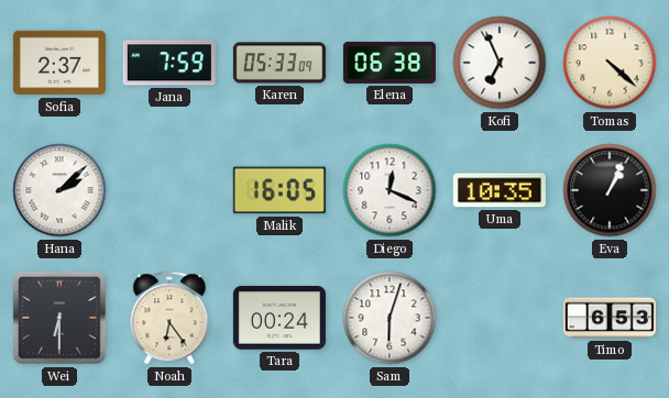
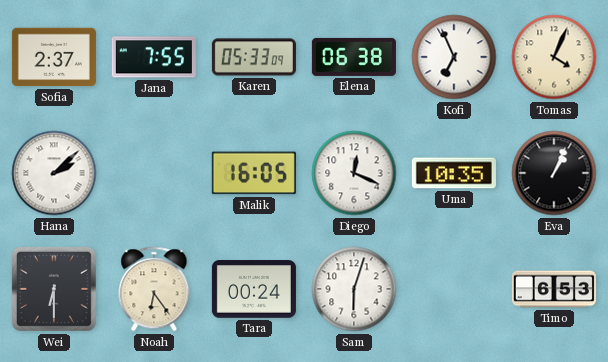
Jana: 7:59 -> 7:55
Tomas: 4:22 -> 4:04
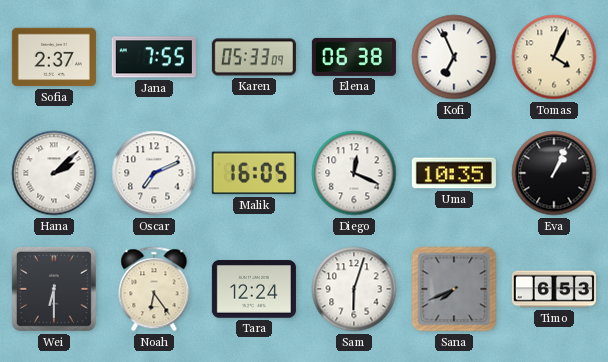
Oscar: none -> 7:11
Tara: 00:24 -> 12:24
Sana: none -> 7:41
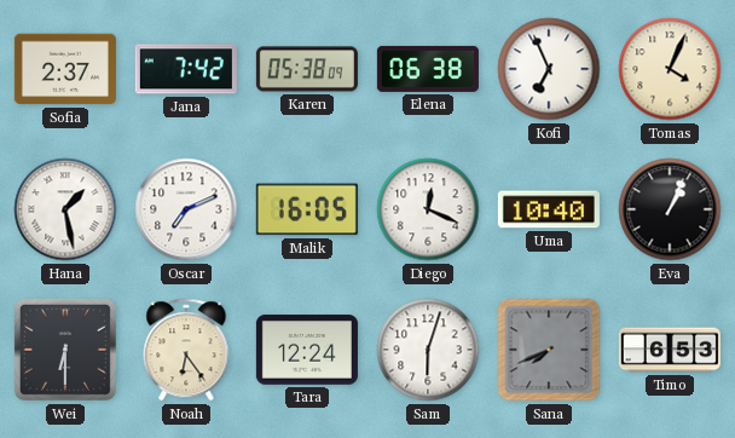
Jana: 7:55 -> 7:42
Karen: 05:33 -> 05:38
Hana: 2:08 -> 1:28
Uma: 10:35 -> 10:40
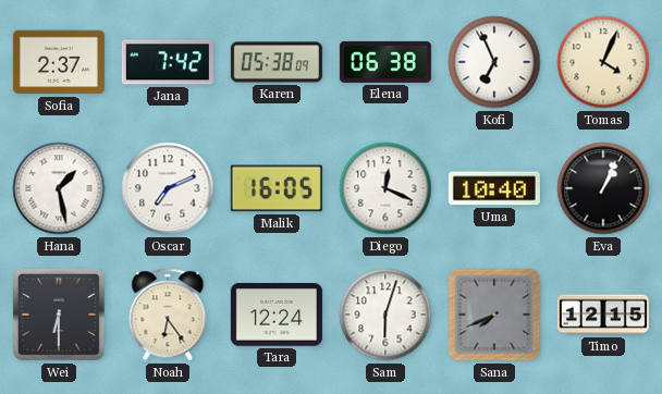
Timo: 6:53 -> 12:15
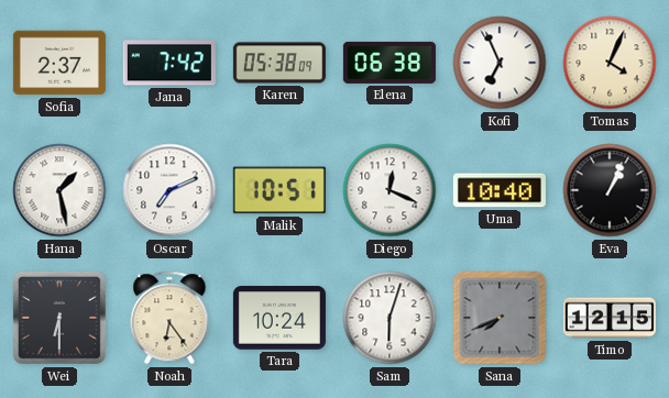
Malik: 16:05 -> 10:51
Tara: 12:24 -> 10:24
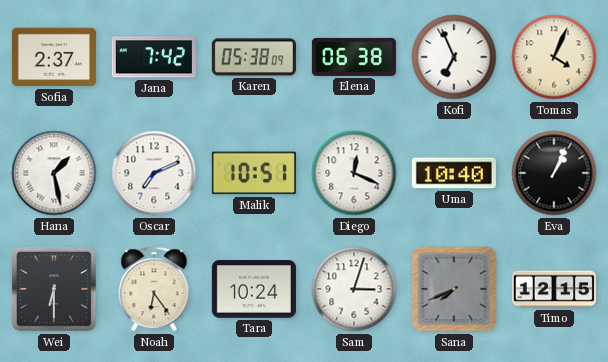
Sam: 6:03 -> 3:03
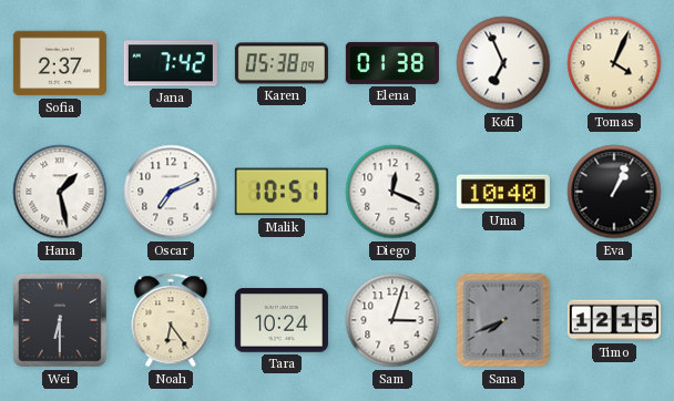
Elena: 06:38 -> 01:38
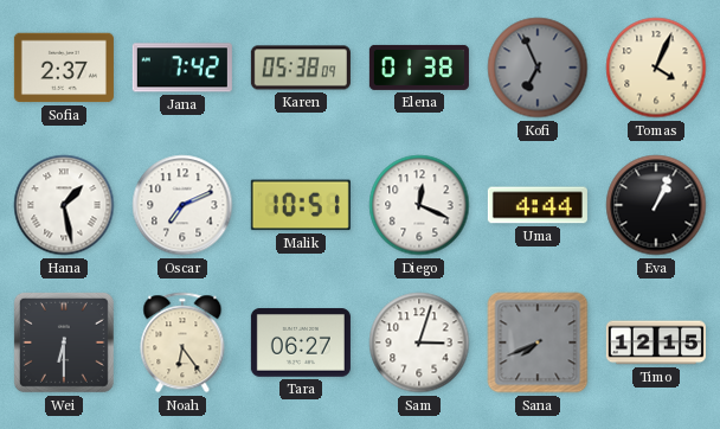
Kofi dial: white -> grey
Uma: 10:40 -> 4:44
Tara: 10:24 -> 06:27
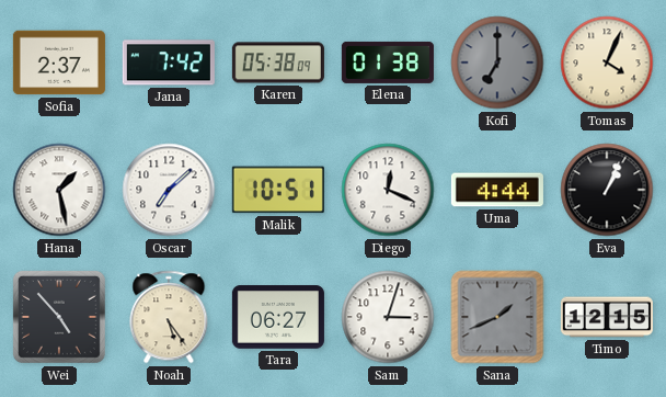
Kofi: 6:56 -> 7:00
Oscar: 7:11 -> 7:08
Wei: 6:30 -> 4:53
Noah: 6:24 -> 5:24
Sana: 7:41 -> 1:41
